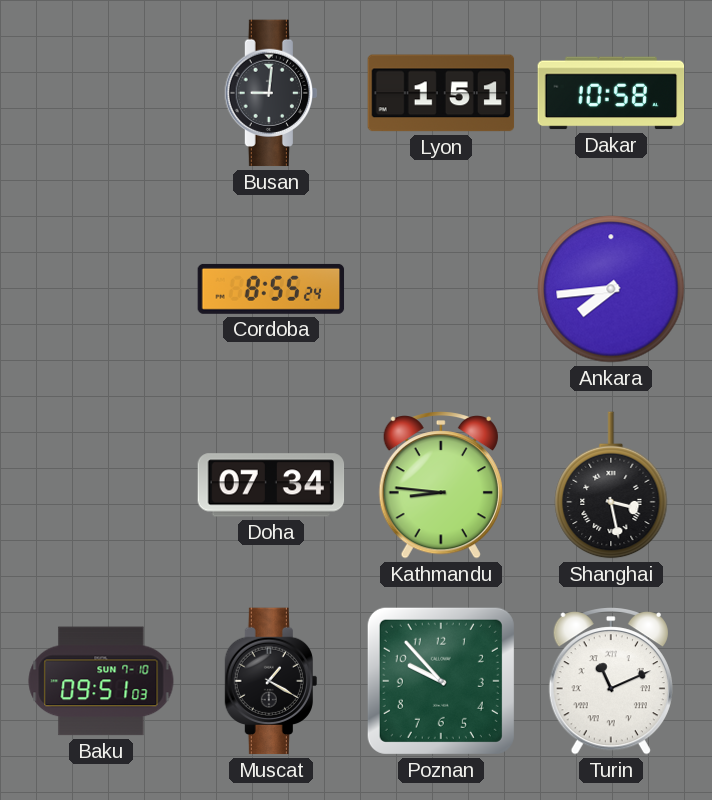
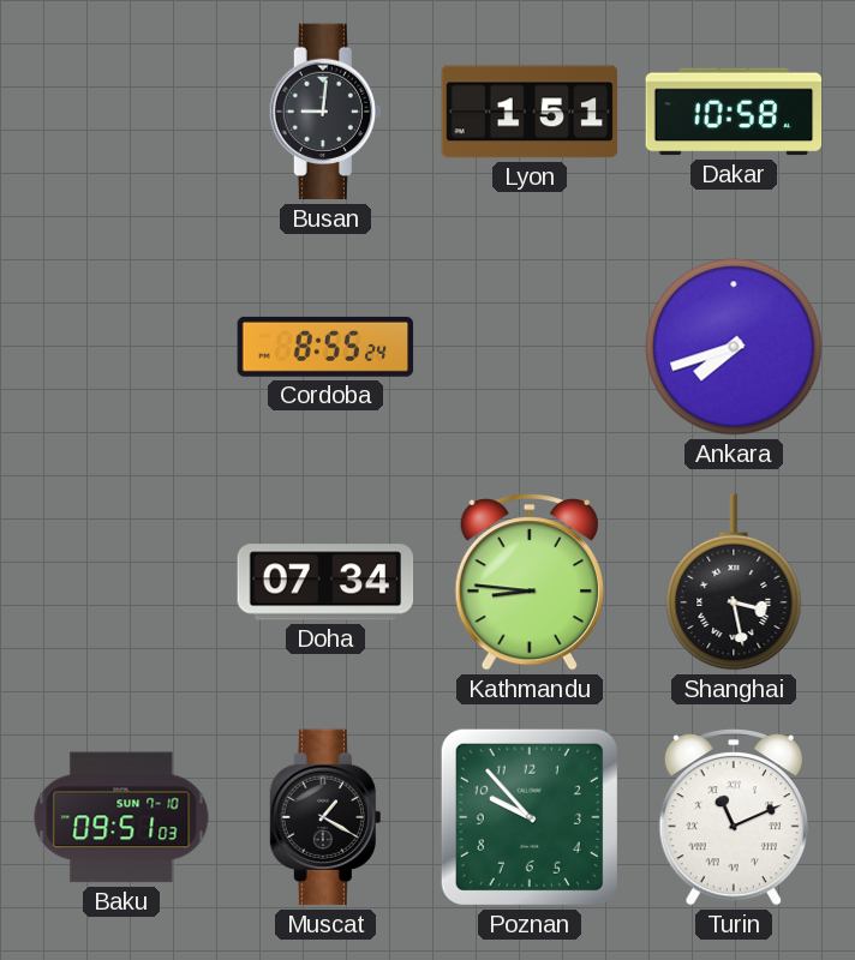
Ankara: 7:44 -> 7:42
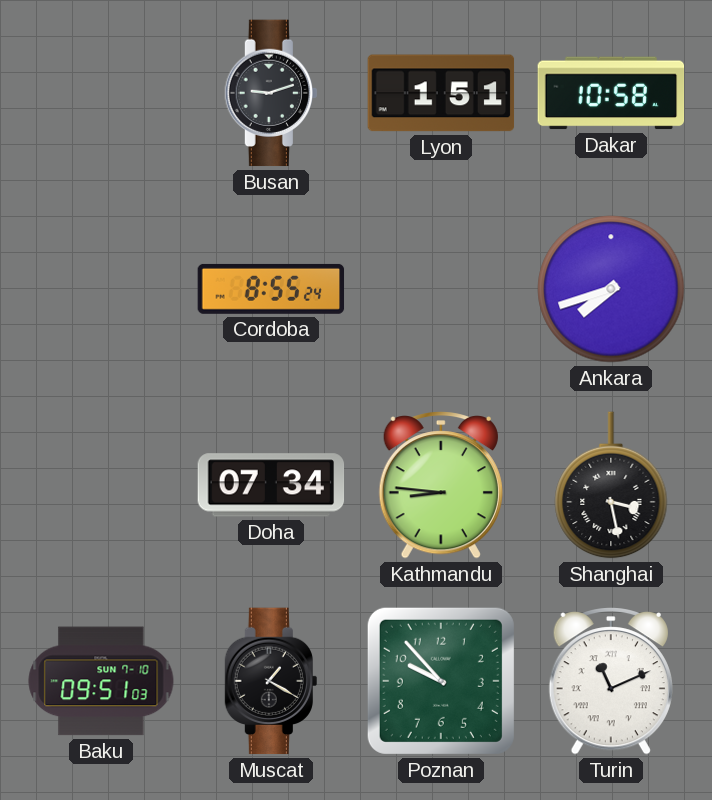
Busan: 9:01 -> 9:12
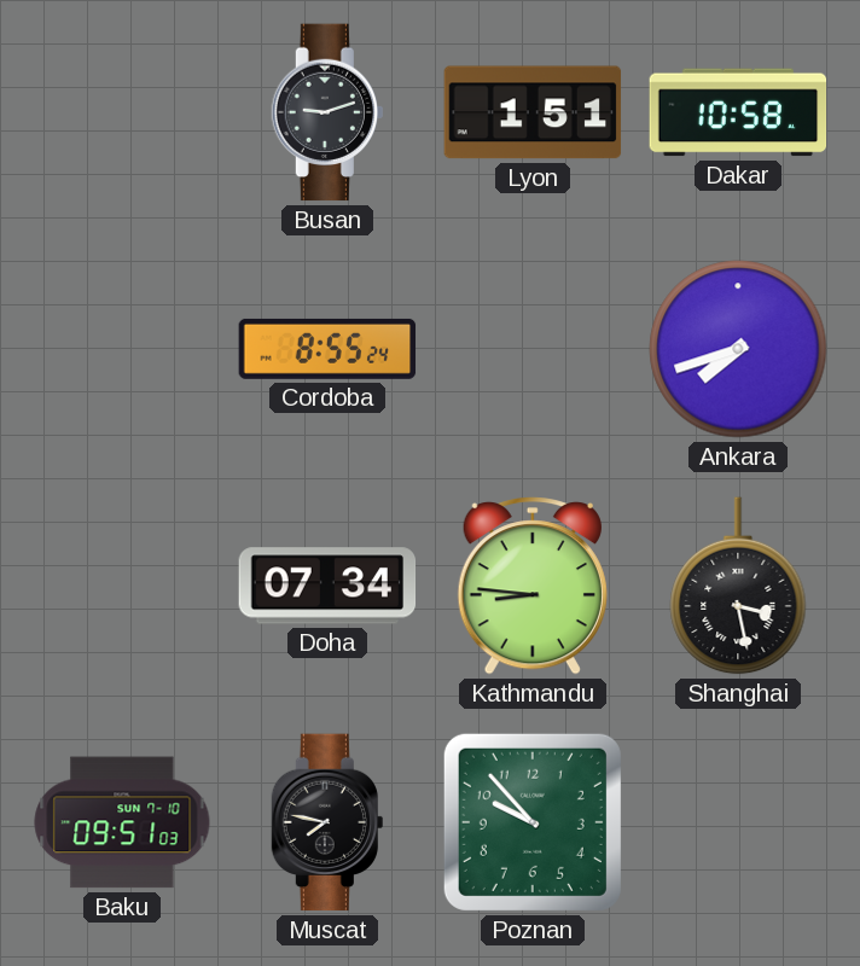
Muscat: 1:20 -> 7:47
Turin: 11:11 -> none
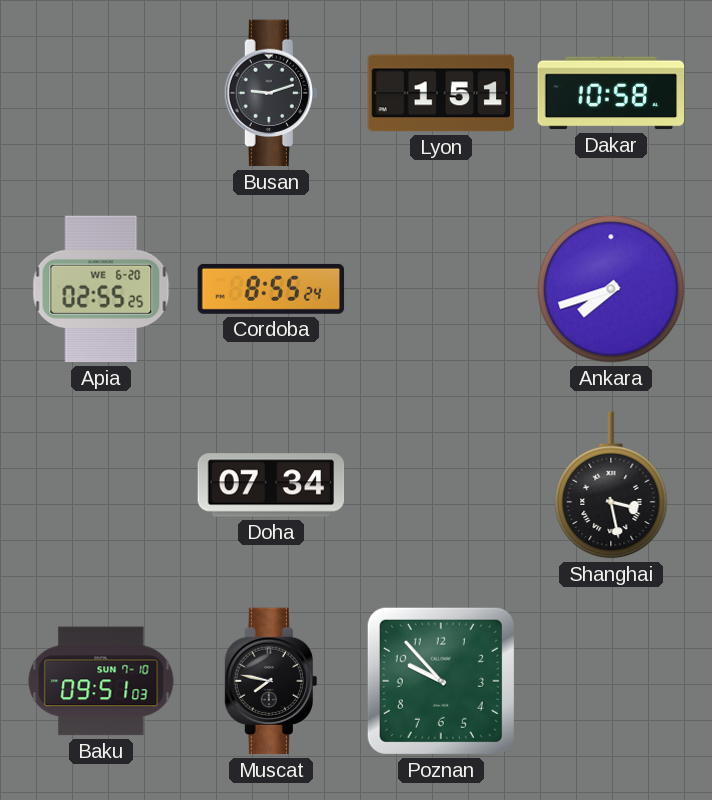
Apia: none -> 02:55
Kathmandu: 8:46 -> none
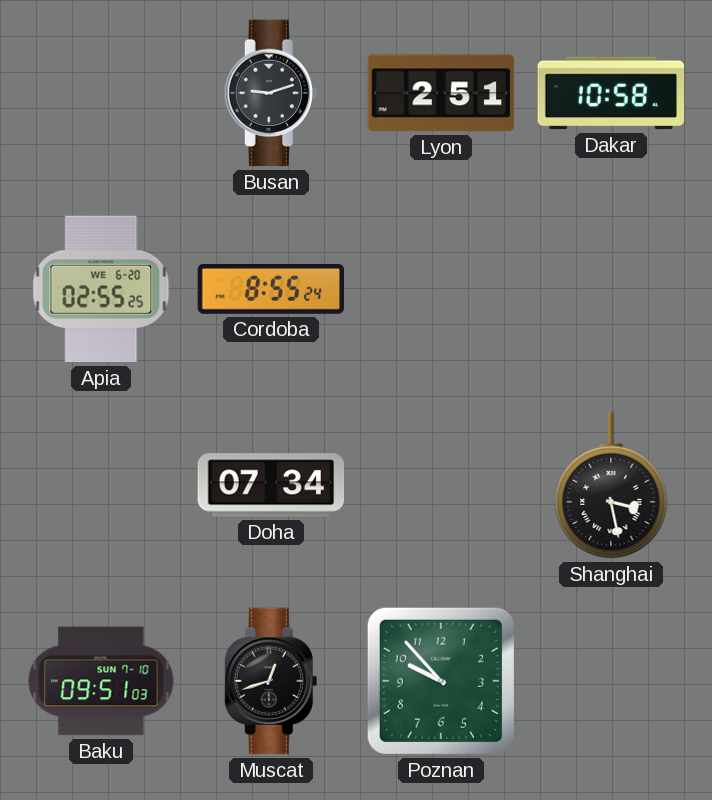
Lyon: 1:51 -> 2:51
Ankara: 7:42 -> none
Muscat: 7:47 -> 12:42
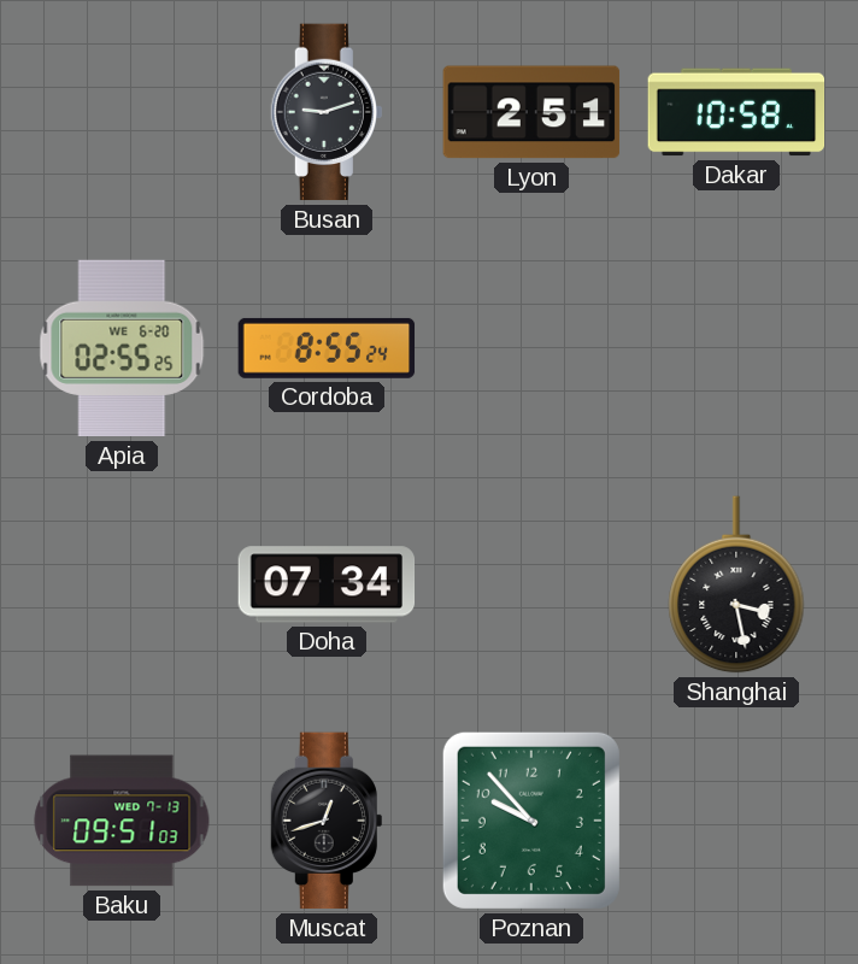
Baku date: SUN 7-10 -> WED 7-13
